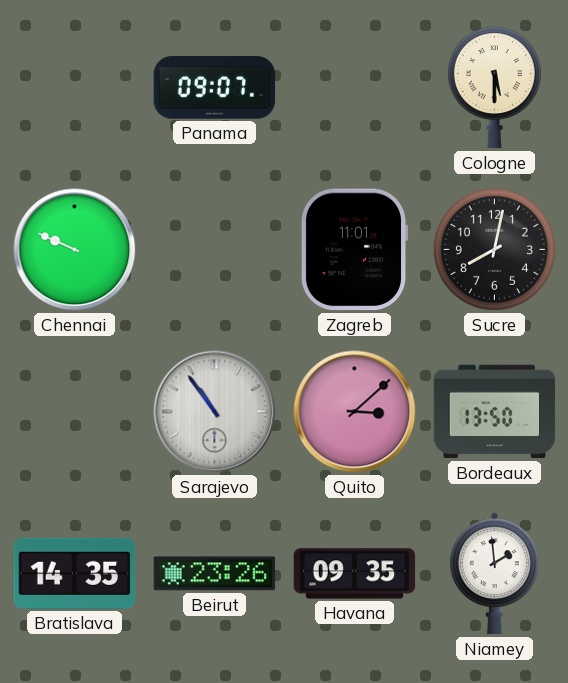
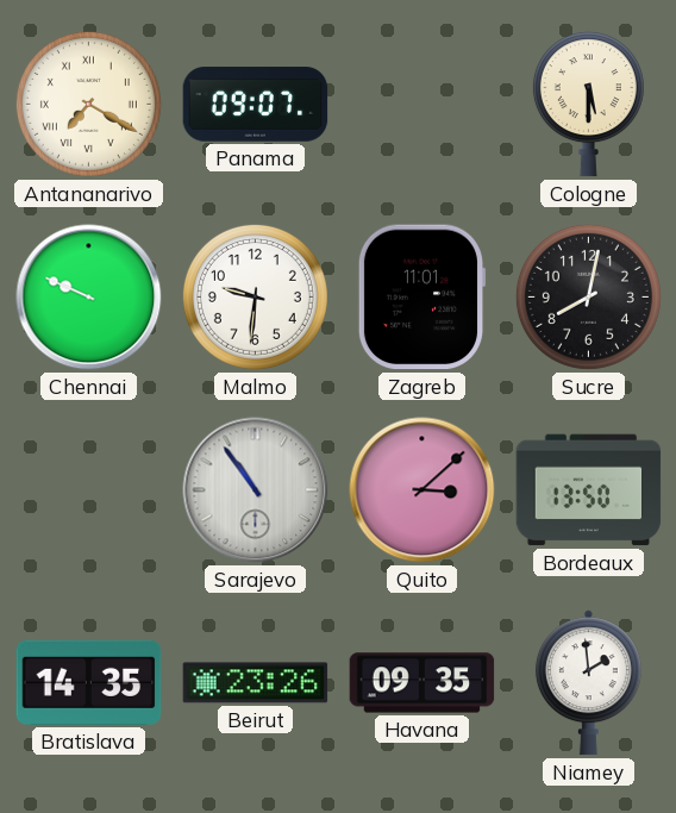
Antananarivo: none -> 7:20
Malmo: none -> 9:31
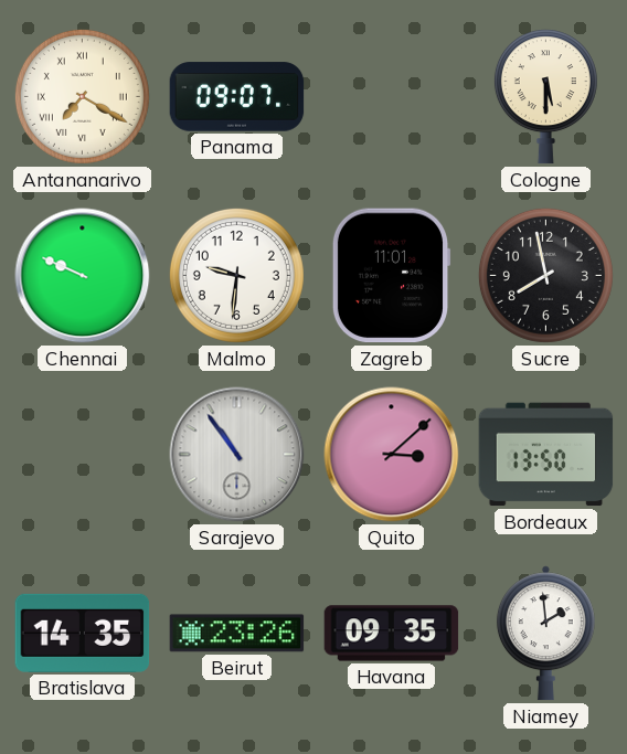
Sucre: 8:02 -> 7:58
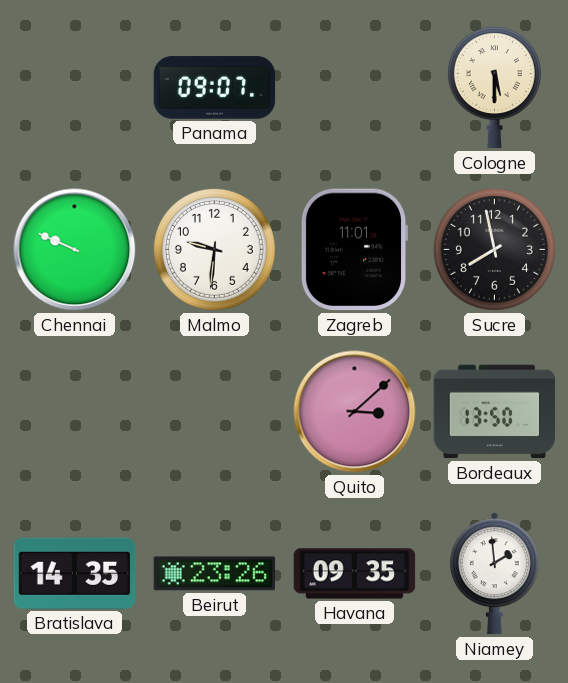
Antananarivo: 7:20 -> none
Sarajevo: 10:54 -> none
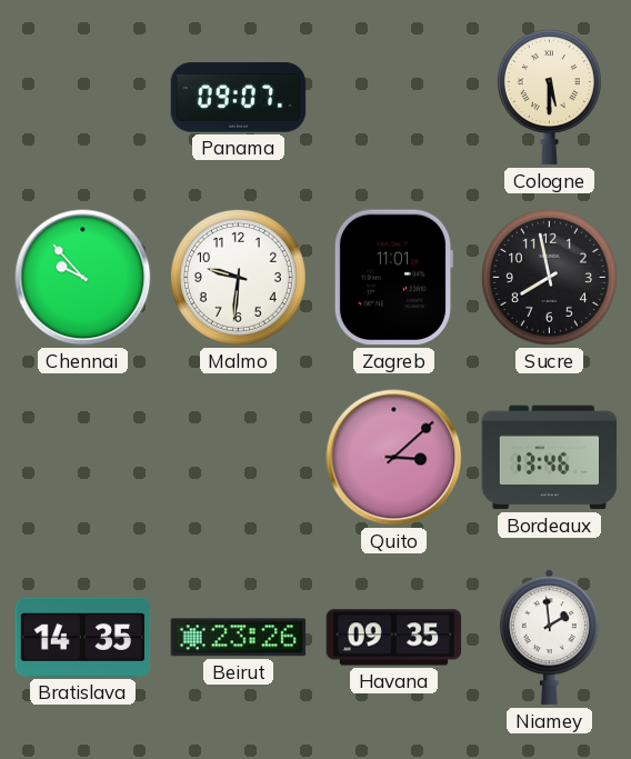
Chennai: 9:49 -> 9:53
Bordeaux: 13:50 -> 13:46
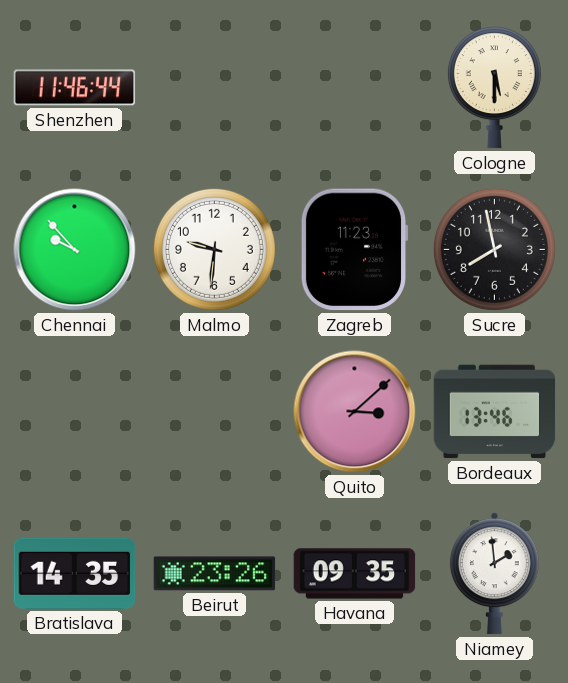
Shenzhen: none -> 11:46
Panama: 09:07 -> none
Zagreb: 11:01 -> 11:23
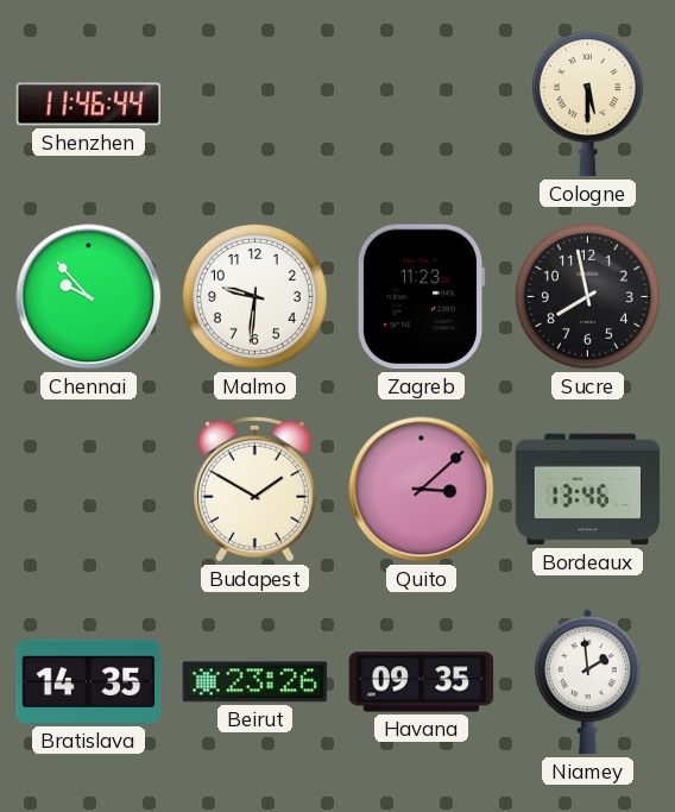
Budapest: none -> 1:50
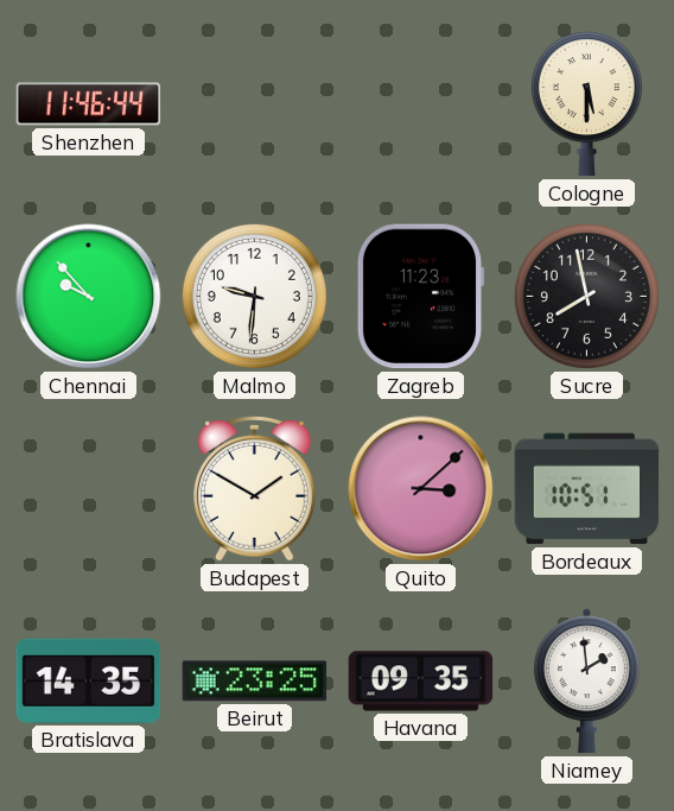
Bordeaux: 13:46 -> 10:51
Beirut: 23:26 -> 23:25
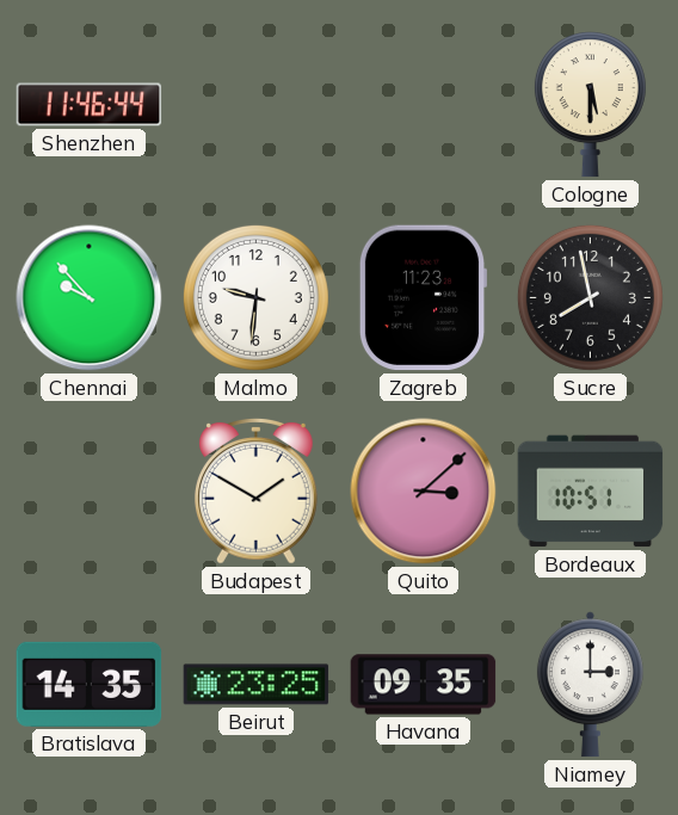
Niamey: 1:59 -> 3:00
